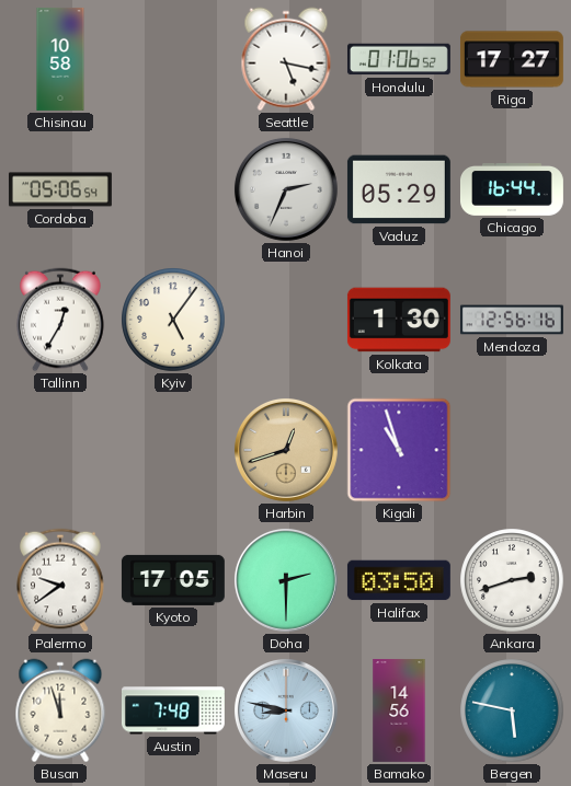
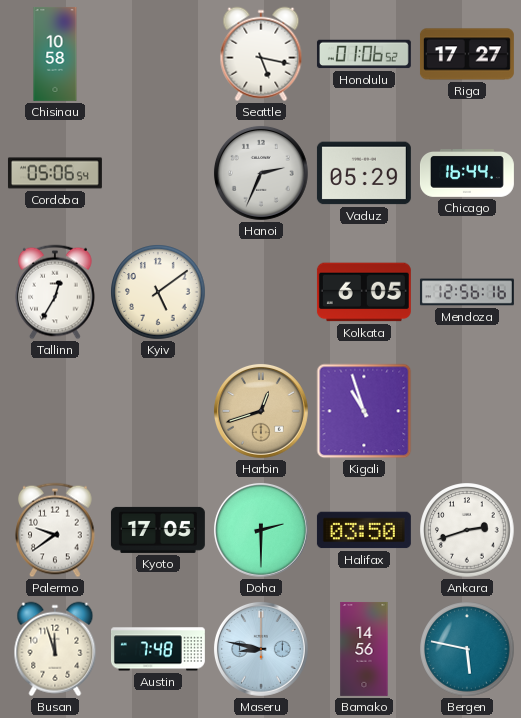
Kyiv: 5:06 -> 5:09
Kolkata: 1:30 -> 6:05
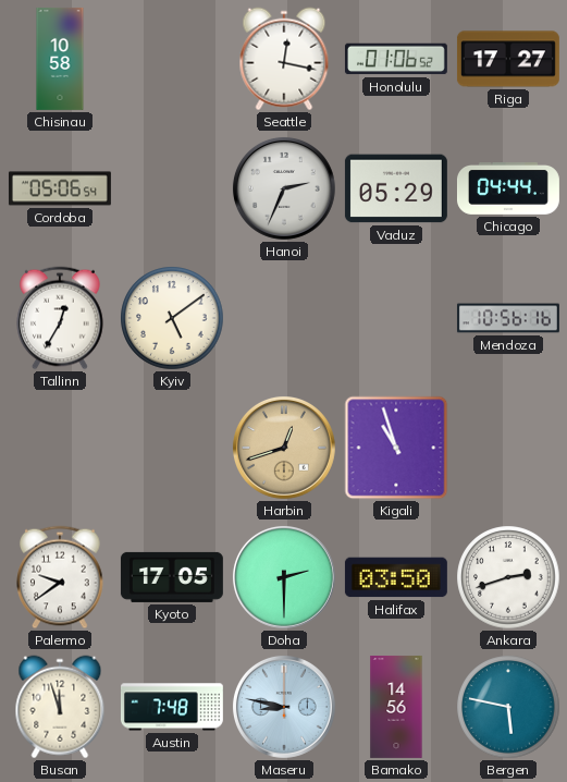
Seattle: 5:17 -> 12:17
Chicago: 16:44 -> 04:44
Kolkata: 6:05 -> none
Mendoza: 12:56 -> 10:56
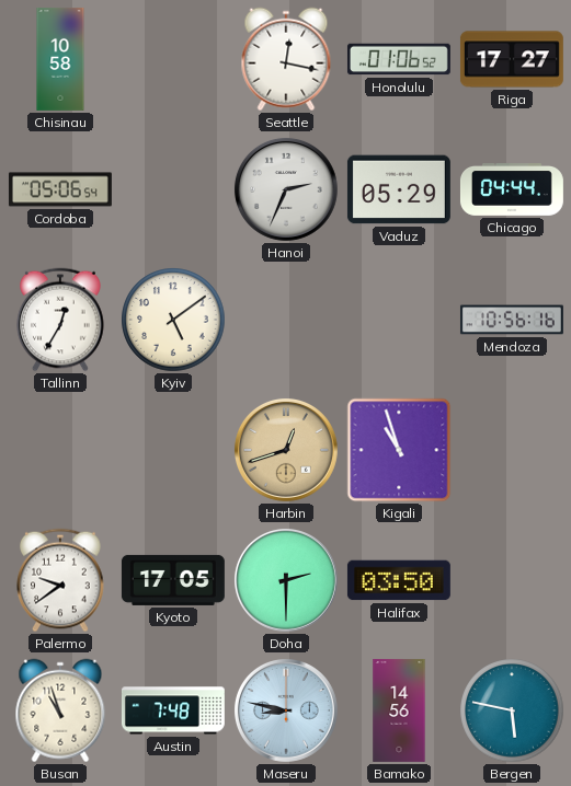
Ankara: 2:42 -> none
Busan: 11:57 -> 10:57
